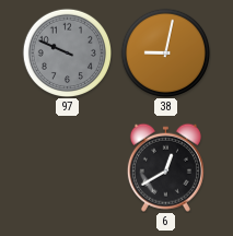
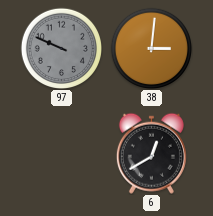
38: 9:02 -> 3:01
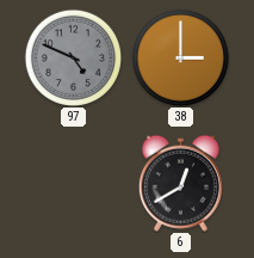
97: 9:49 -> 4:49
38: 3:01 -> 3:00
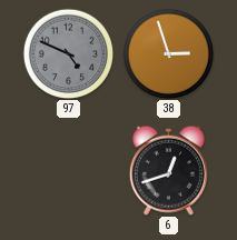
38: 3:00 -> 2:57
6: 12:40 -> 12:42
